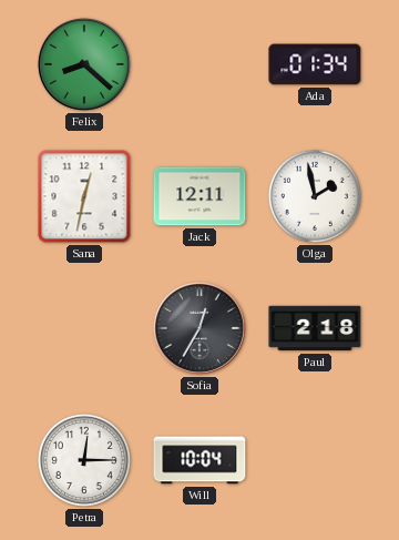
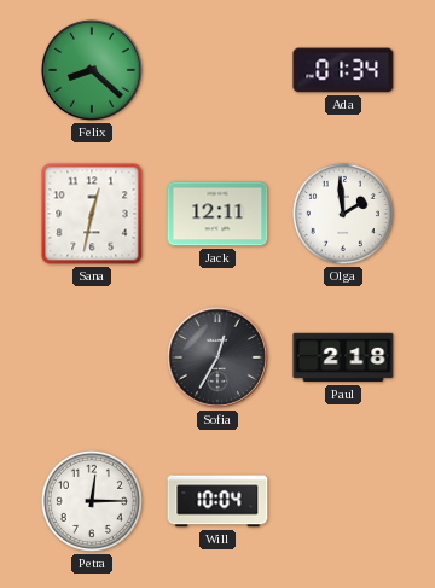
Olga: 1:58 -> 1:59
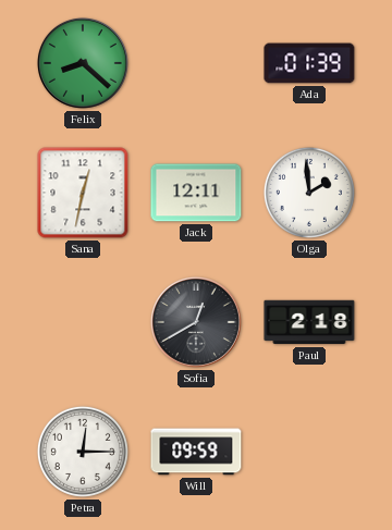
Ada: 01:34 -> 01:39
Sofia: 12:35 -> 12:40
Will: 10:04 -> 09:59
